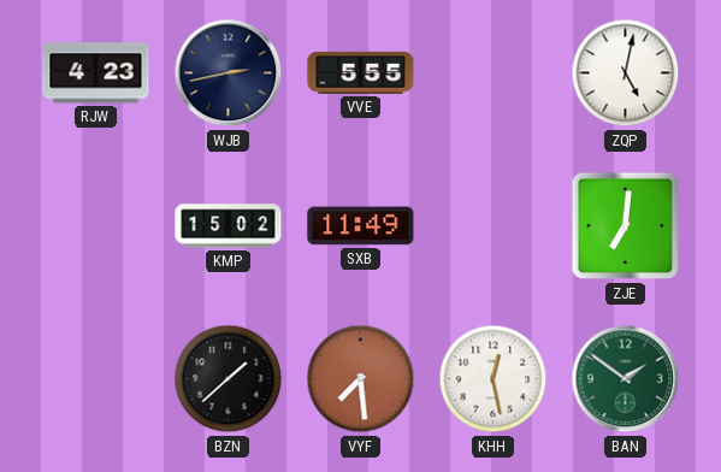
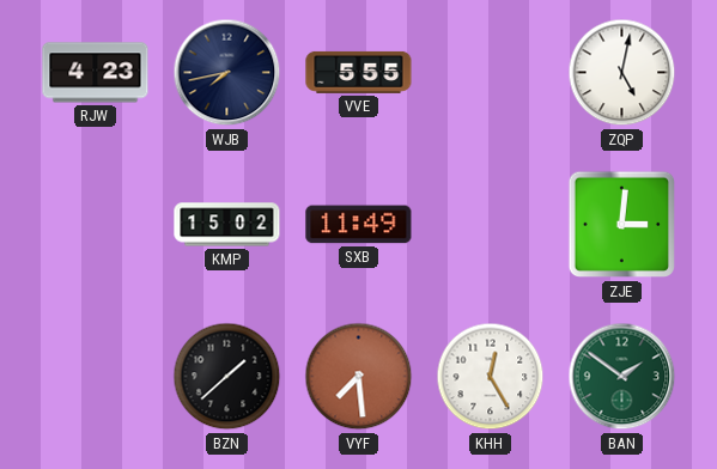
WJB: 2:43 -> 7:43
ZJE: 7:01 -> 3:01
KHH: 12:28 -> 12:25
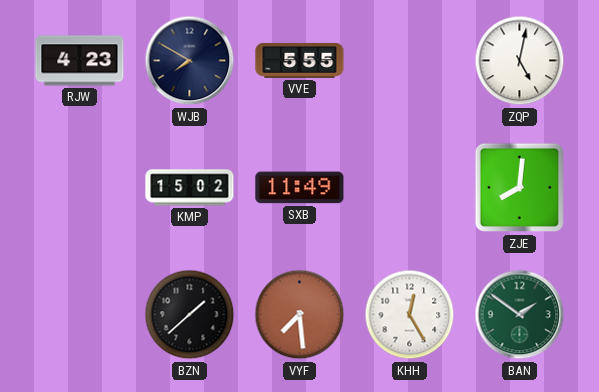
WJB: 7:43 -> 7:50
ZJE: 3:01 -> 8:01
